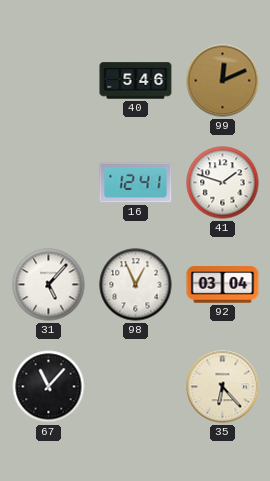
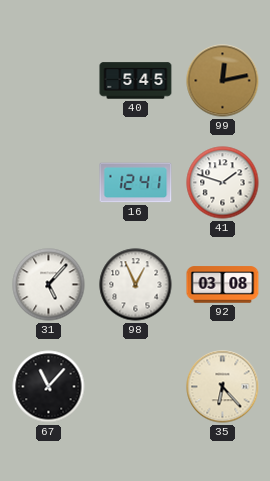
40: 5:46 -> 5:45
99: 12:11 -> 12:13
92: 03:04 -> 03:08
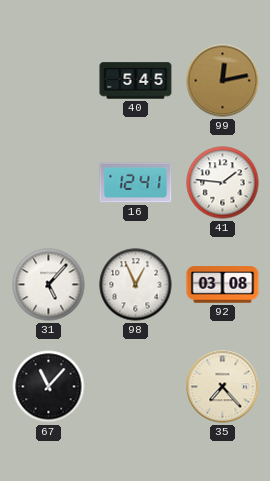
41: 1:48 -> 1:46
35: 6:23 -> 7:23
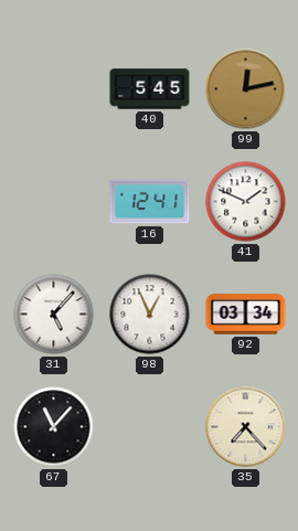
41: 1:46 -> 1:49
92: 03:08 -> 03:34
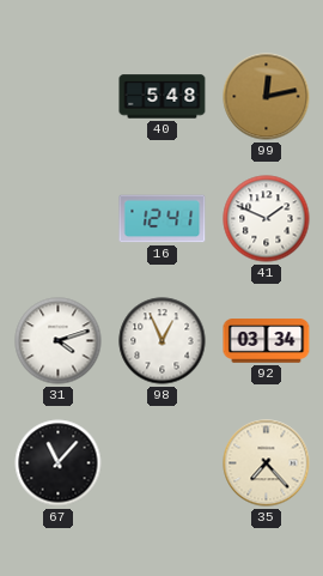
40: 5:45 -> 5:48
31: 5:07 -> 4:12
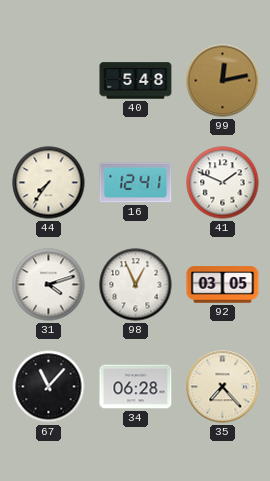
44: none -> 7:36
92: 03:34 -> 03:05
34: none -> 06:28
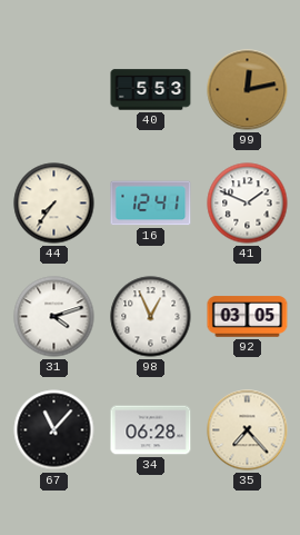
40: 5:48 -> 5:53
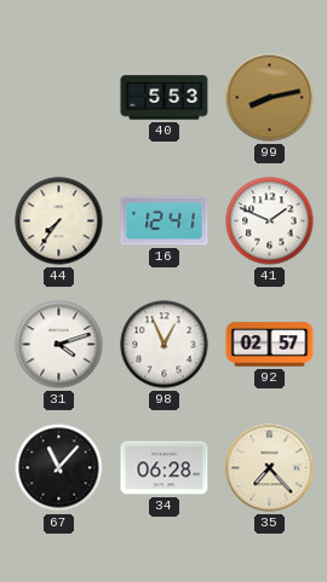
99: 12:13 -> 8:13
92: 03:05 -> 02:57
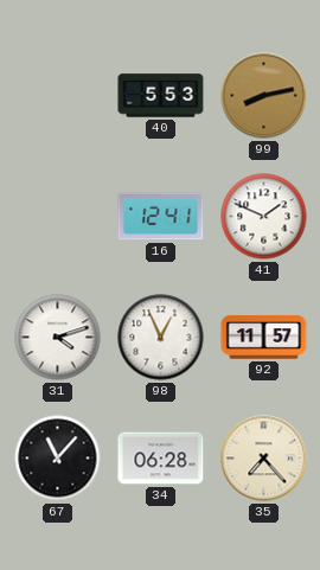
44: 7:36 -> none
92: 02:57 -> 11:57
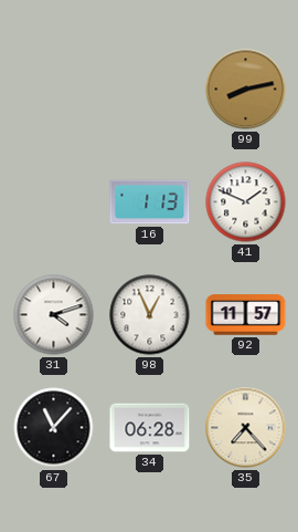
40: 5:53 -> none
16: 12:41 -> 1:13
